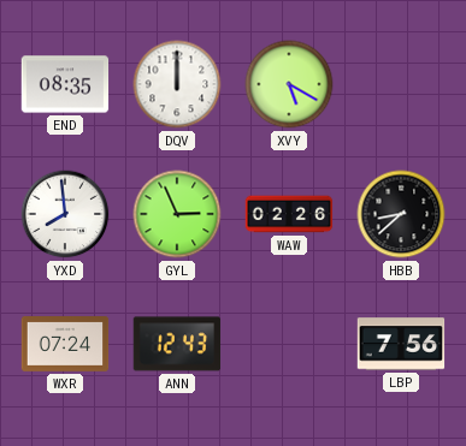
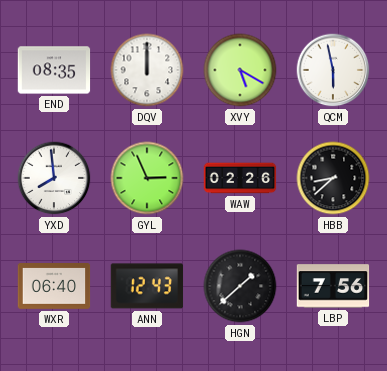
QCM: none -> 5:58
WXR: 07:24 -> 06:40
HGN: none -> 1:38
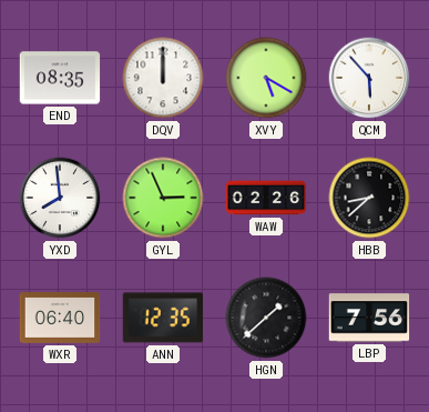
QCM: 5:58 -> 5:53
ANN: 12:43 -> 12:35
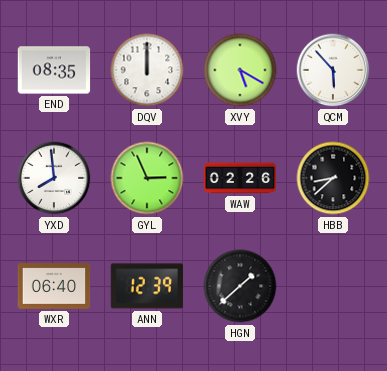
ANN: 12:35 -> 12:39
LBP: 7:56 -> none
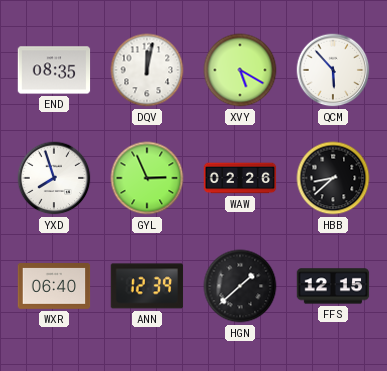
DQV: 12:00 -> 12:02
YXD: 7:59 -> 7:57
FFS: none -> 12:15
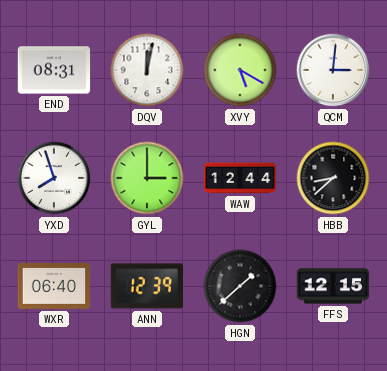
END: 08:35 -> 08:31
QCM: 5:53 -> 3:01
GYL: 2:56 -> 3:00
WAW: 02:26 -> 12:44
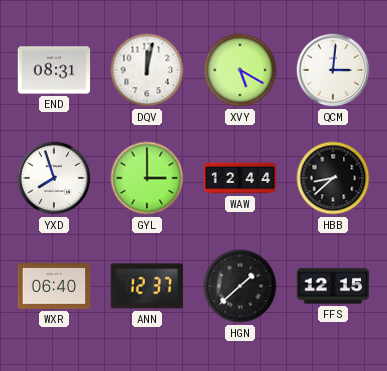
ANN: 12:39 -> 12:37
